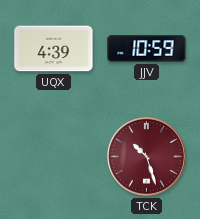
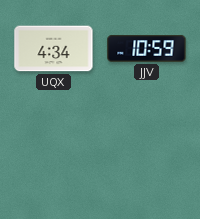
UQX: 4:39 -> 4:34
TCK: 10:27 -> none
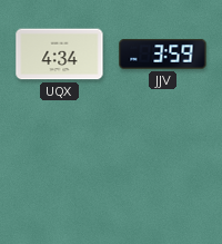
JJV: 10:59 -> 3:59
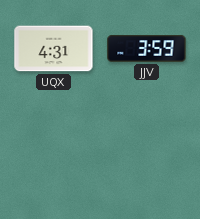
UQX: 4:34 -> 4:31
